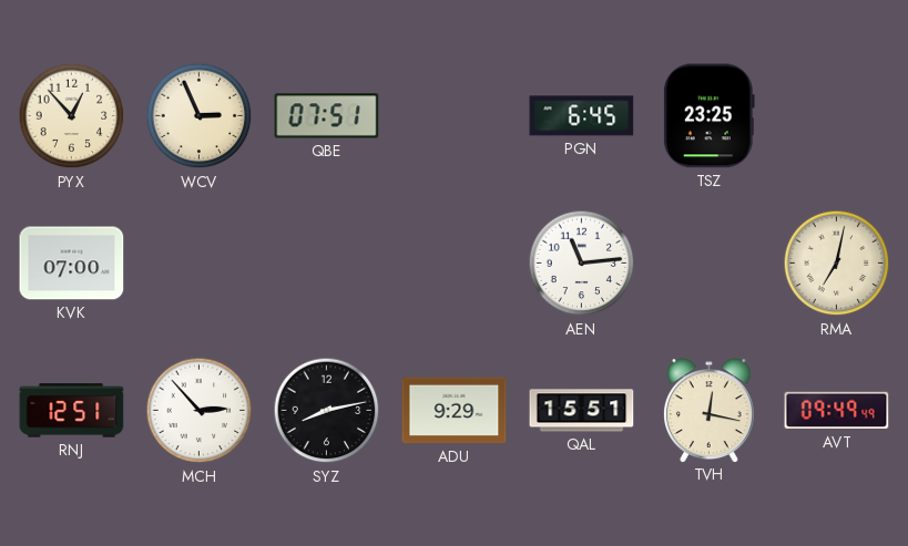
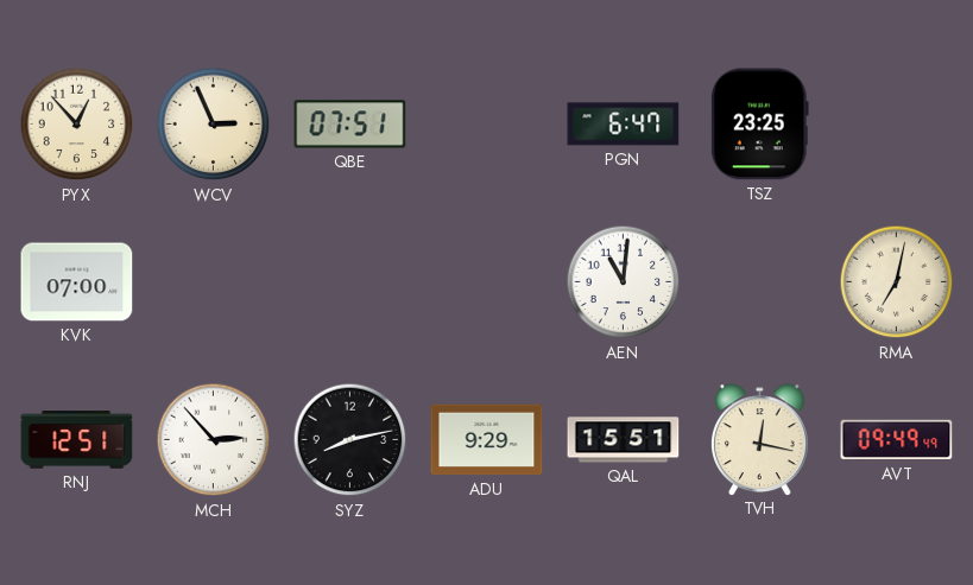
PGN: 6:45 -> 6:47
AEN: 11:14 -> 11:01
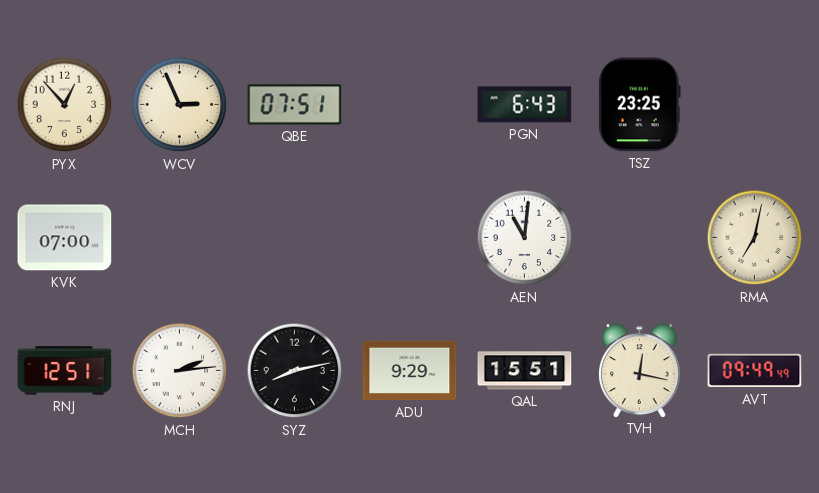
PGN: 6:47 -> 6:43
MCH: 2:53 -> 2:14
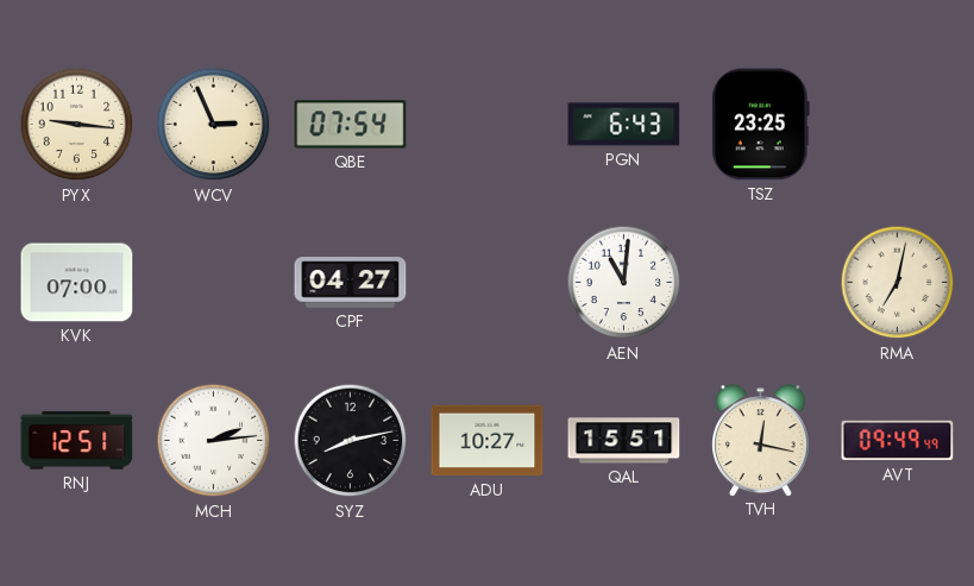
PYX: 12:53 -> 9:16
QBE: 07:51 -> 07:54
CPF: none -> 04:27
ADU: 9:29 -> 10:27
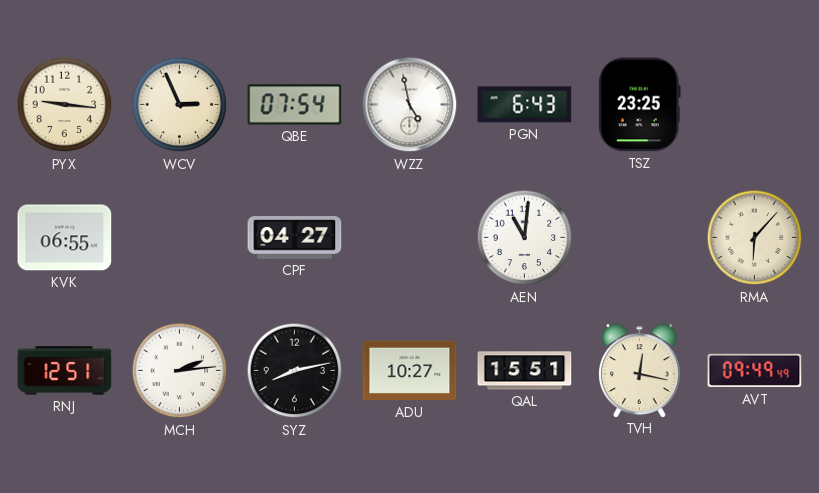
WZZ: none -> 4:58
KVK: 07:00 -> 06:55
RMA: 7:02 -> 6:07
